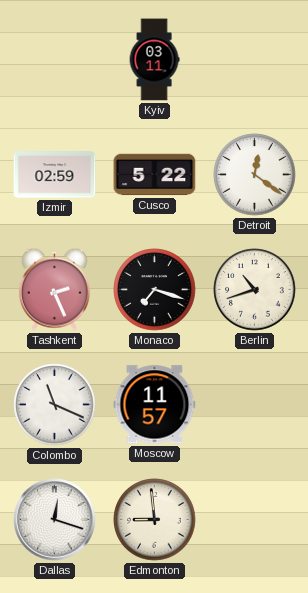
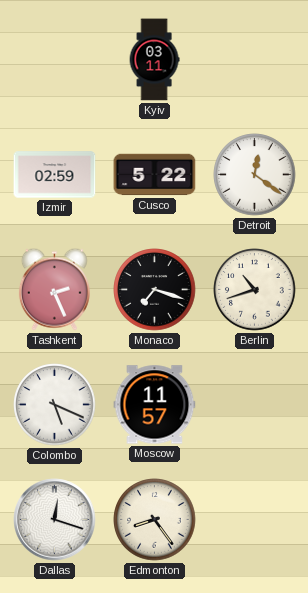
Colombo: 11:19 -> 5:19
Edmonton: 8:59 -> 8:24
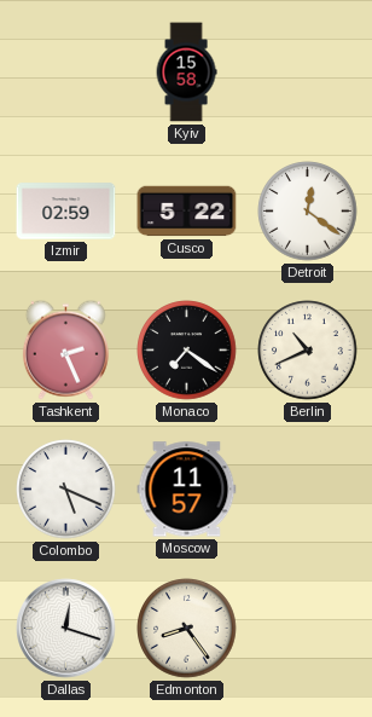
Kyiv: 03:11 -> 15:58
Monaco: 7:18 -> 7:21
Berlin: 10:42 -> 10:41
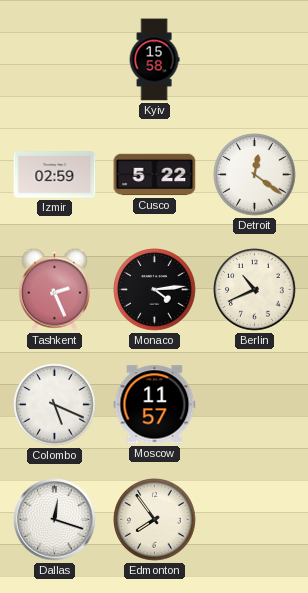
Monaco: 7:21 -> 4:14
Edmonton: 8:24 -> 7:54
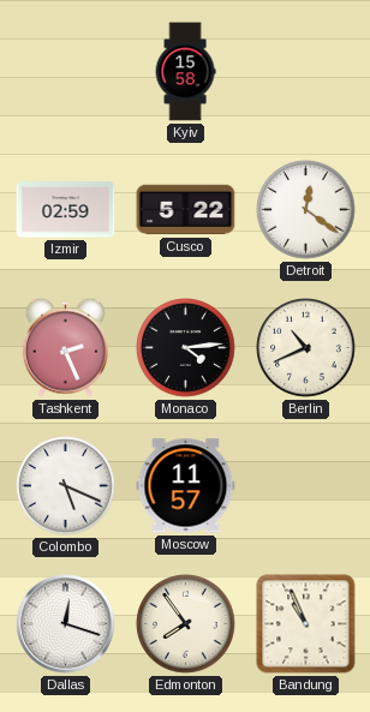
Bandung: none -> 10:56
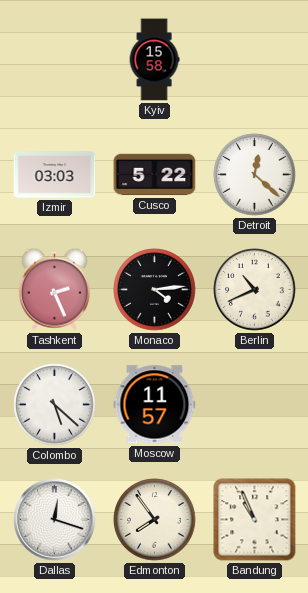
Izmir: 02:59 -> 03:03
Detroit: 12:21 -> 12:22
Colombo: 5:19 -> 5:22
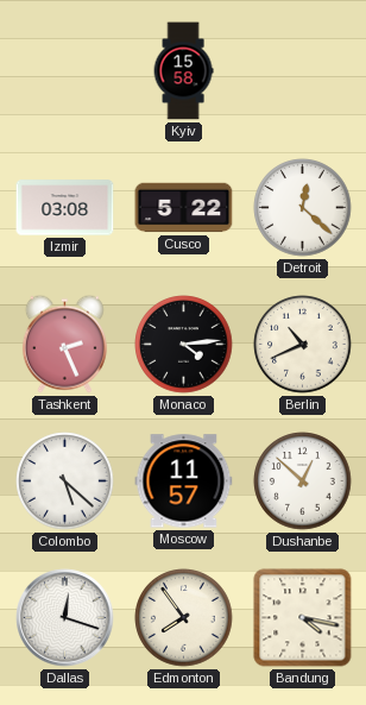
Izmir: 03:03 -> 03:08
Dushanbe: none -> 12:52
Bandung: 10:56 -> 4:17
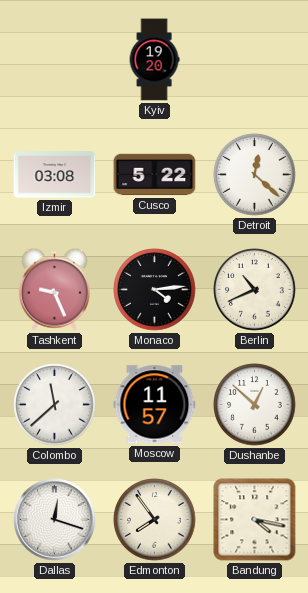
Kyiv: 15:58 -> 19:20
Tashkent: 2:26 -> 9:26
Colombo: 5:22 -> 11:38
